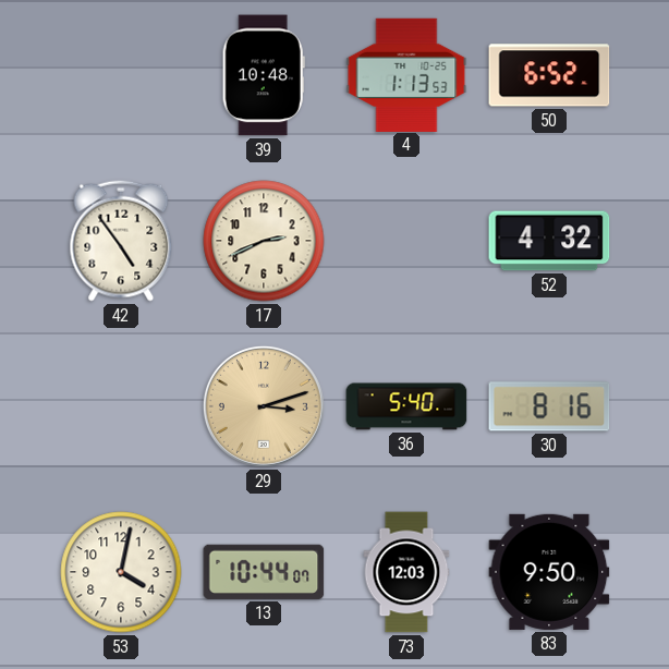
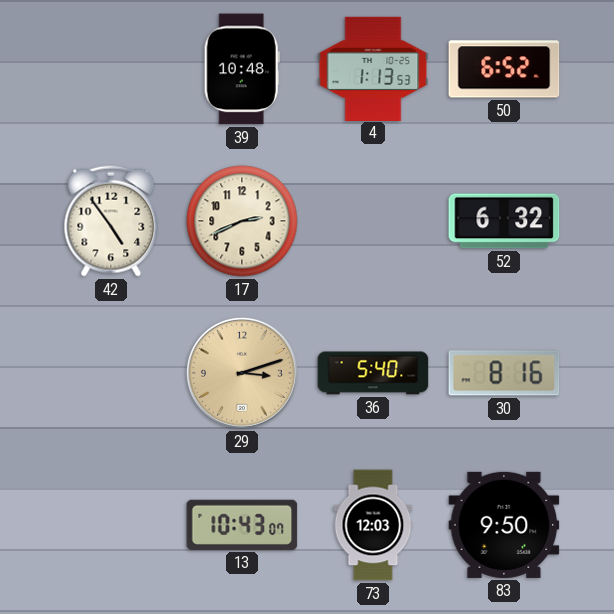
52: 4:32 -> 6:32
53: 4:02 -> none
13: 10:44 -> 10:43
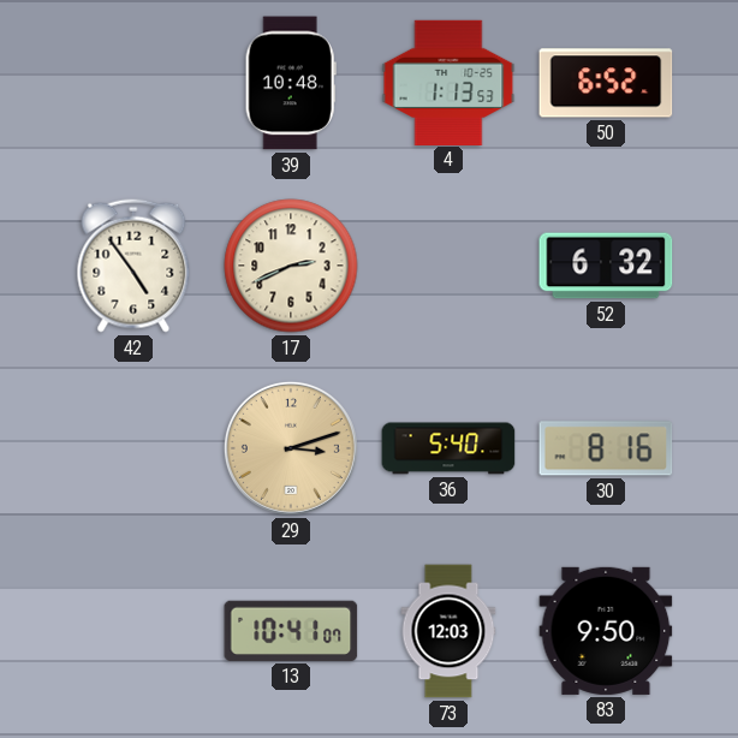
13: 10:43 -> 10:41
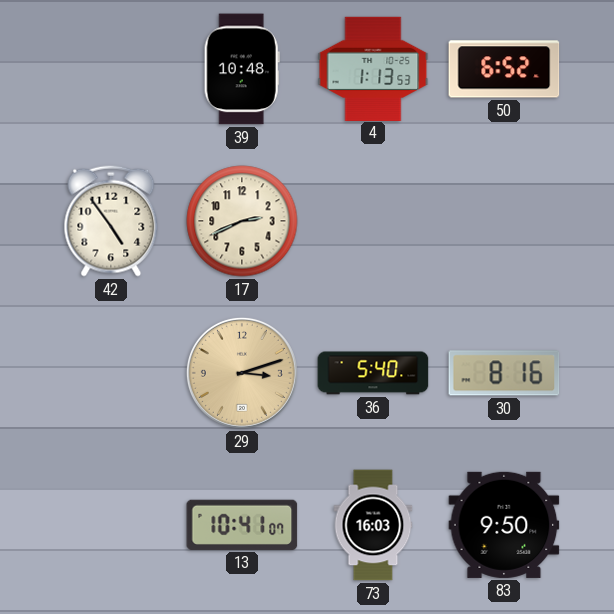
52: 6:32 -> none
73: 12:03 -> 16:03
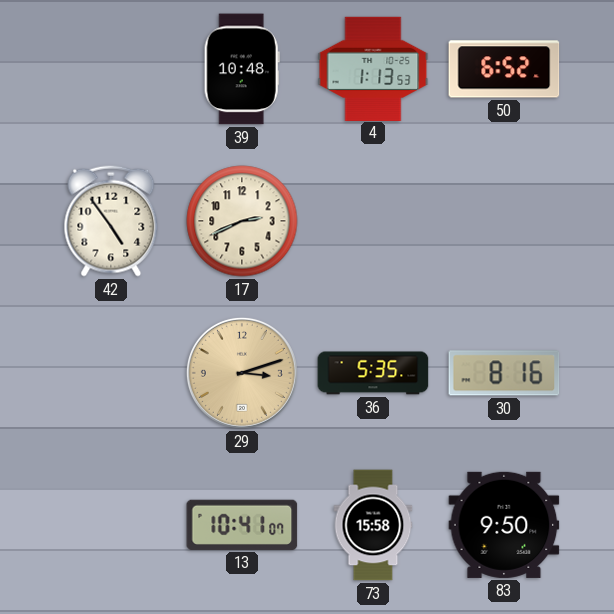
36: 5:40 -> 5:35
73: 16:03 -> 15:58
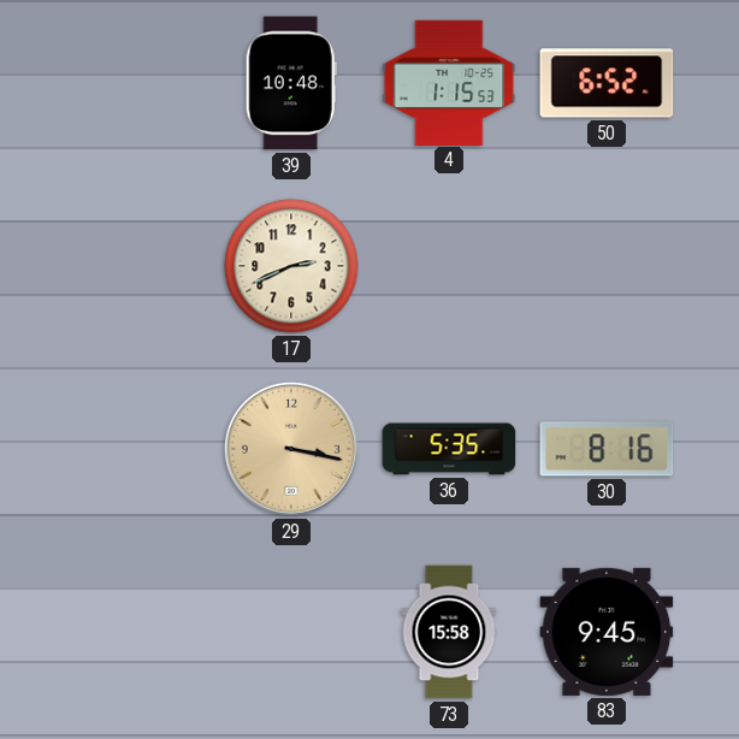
4: 1:13 -> 1:15
42: 4:54 -> none
29: 3:12 -> 3:17
13: 10:41 -> none
83: 9:50 -> 9:45
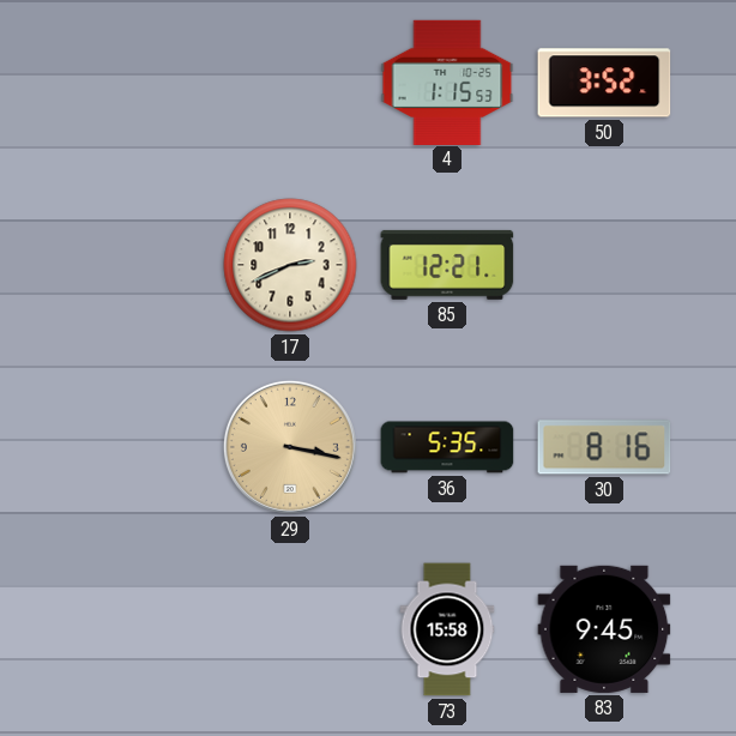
39: 10:48 -> none
50: 6:52 -> 3:52
85: none -> 12:21
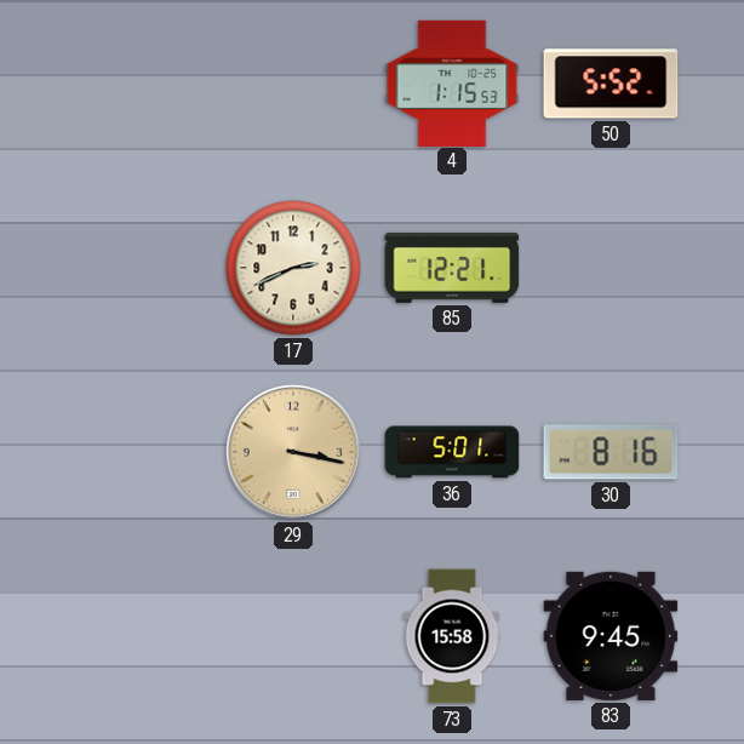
50: 3:52 -> 5:52
36: 5:35 -> 5:01
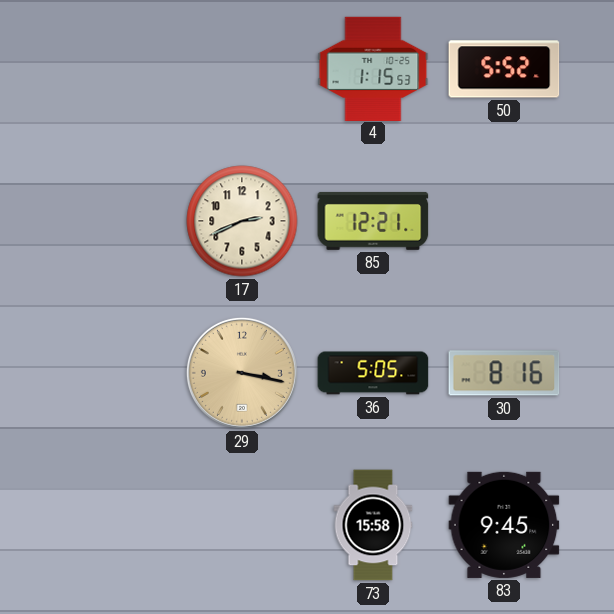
36: 5:01 -> 5:05
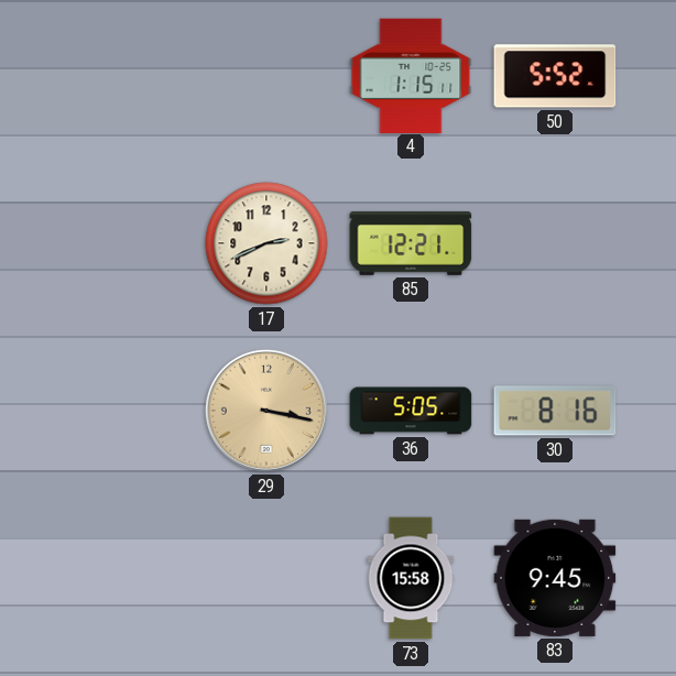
4: 1:15:53 -> 1:15:11
